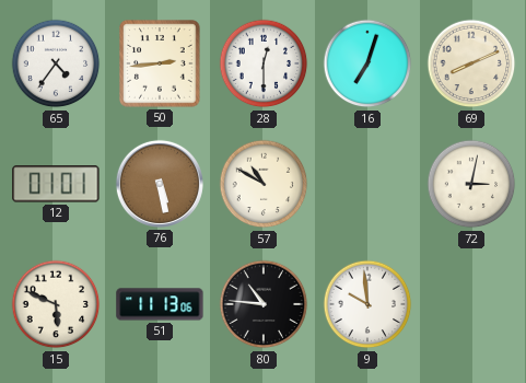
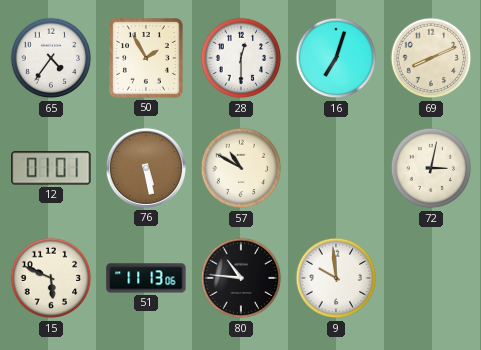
50: 2:44 -> 1:55
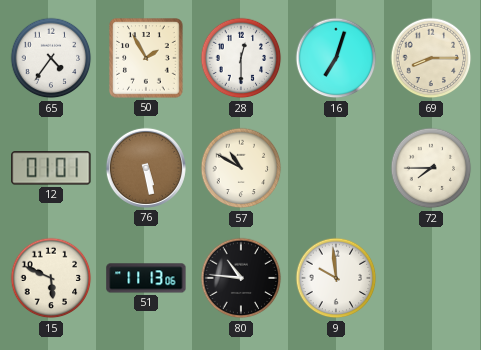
69: 8:11 -> 8:15
72: 3:02 -> 7:45
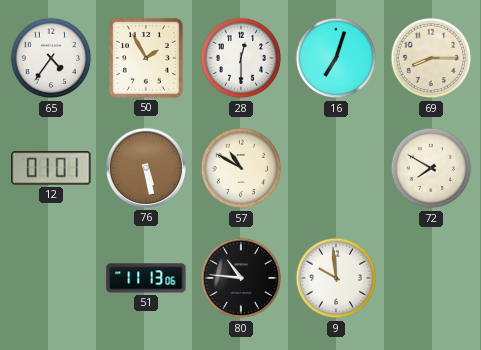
72: 7:45 -> 7:50
15: 5:49 -> none
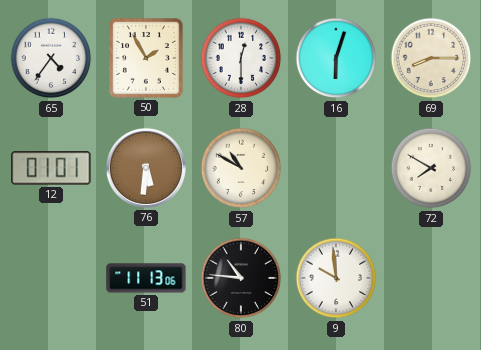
16: 7:03 -> 6:03
76: 5:28 -> 5:31
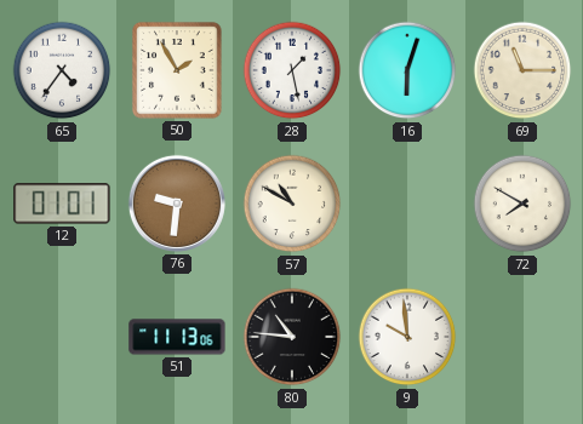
28: 12:30 -> 1:28
69: 8:15 -> 11:15
76: 5:31 -> 9:31
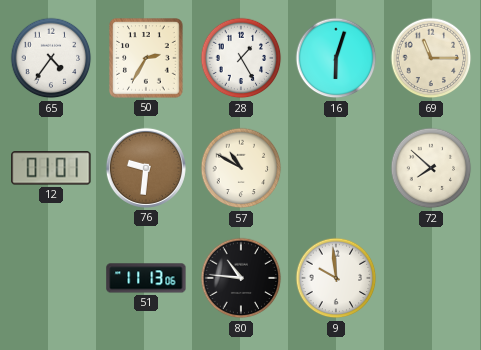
50: 1:55 -> 2:35
28: 1:28 -> 1:25
72: 7:50 -> 7:52
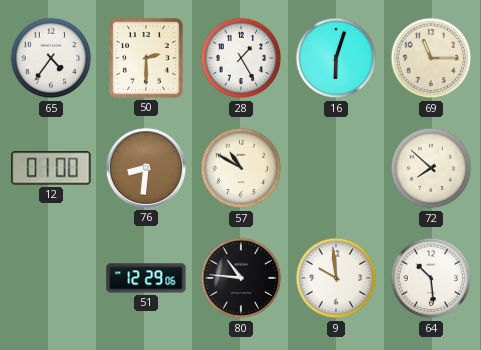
50: 2:35 -> 2:30
12: 01:01 -> 01:00
76: 9:31 -> 8:31
51: 11:13 -> 12:29
64: none -> 10:29
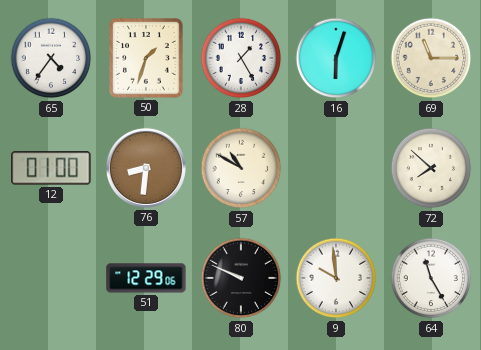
50: 2:30 -> 1:33
80: 10:46 -> 9:49
64: 10:29 -> 11:25
